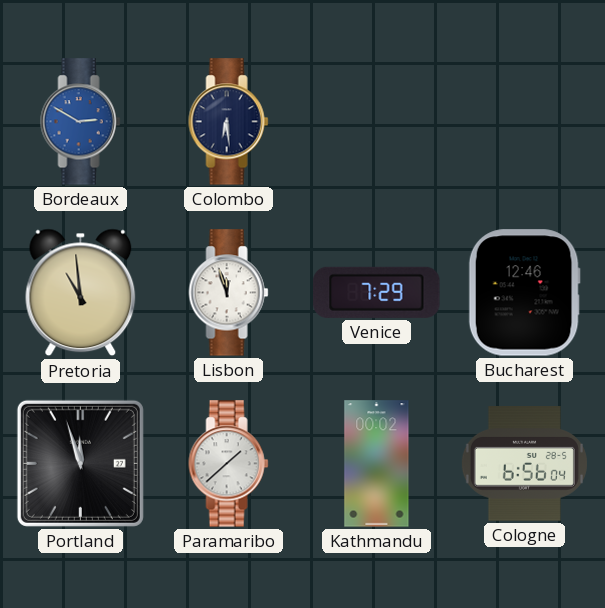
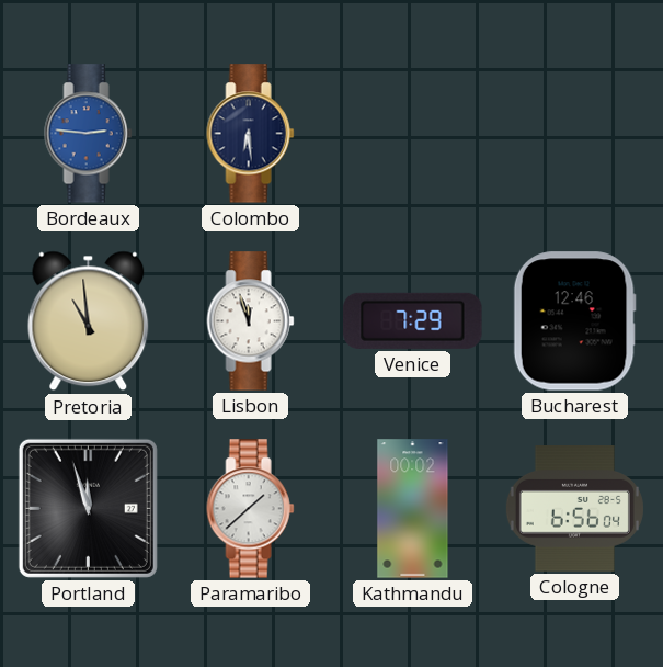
Bordeaux: 2:50 -> 2:46
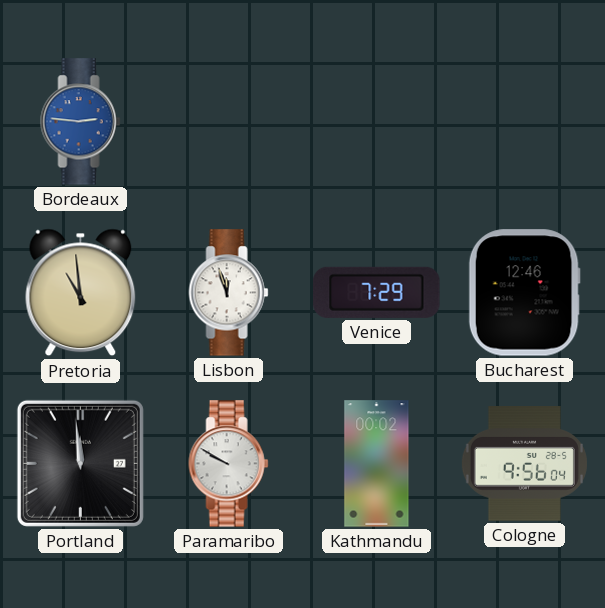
Colombo: 6:29 -> none
Portland: 11:57 -> 11:59
Paramaribo: 1:38 -> 9:50
Cologne: 6:56 -> 9:56
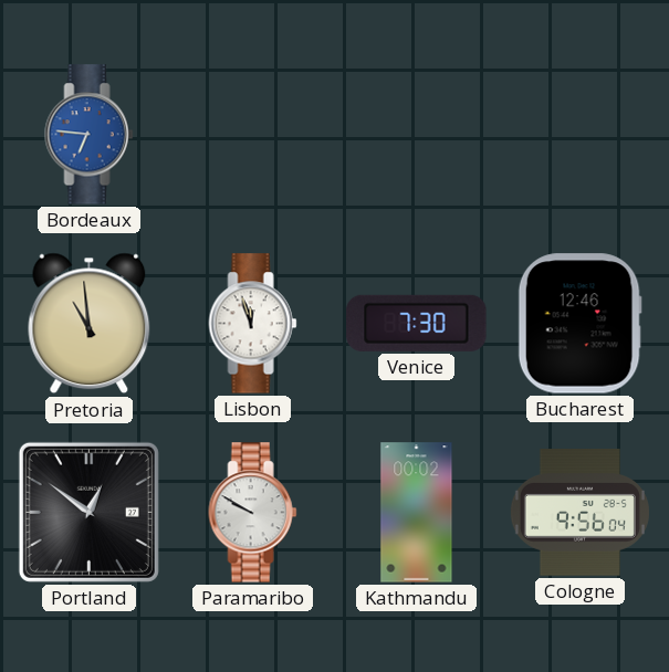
Bordeaux: 2:46 -> 6:46
Venice: 7:29 -> 7:30
Portland: 11:59 -> 12:51
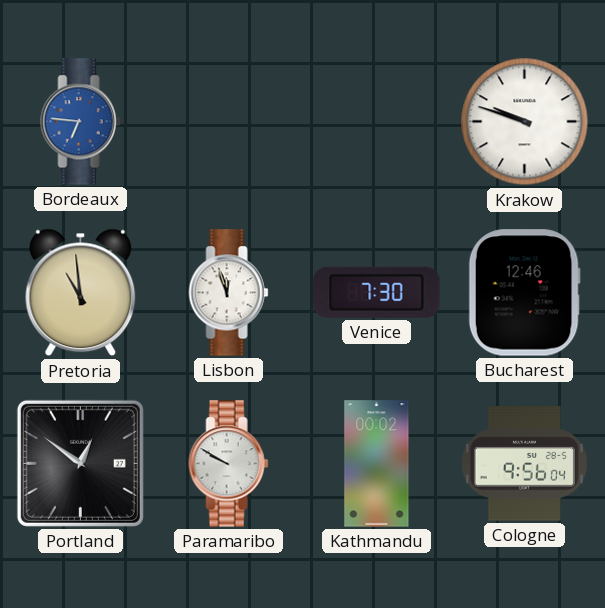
Krakow: none -> 9:48
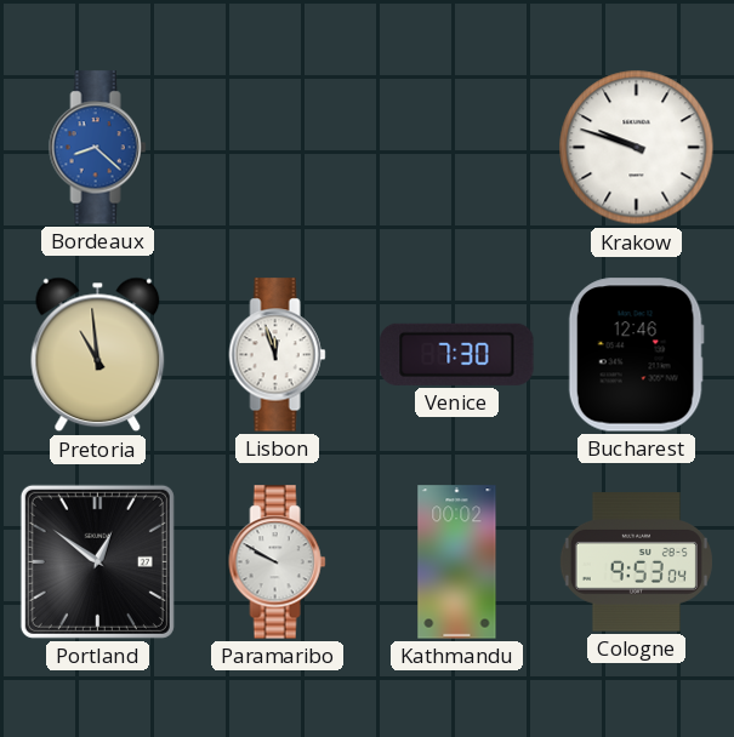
Bordeaux: 6:46 -> 8:22
Cologne: 9:56 -> 9:53
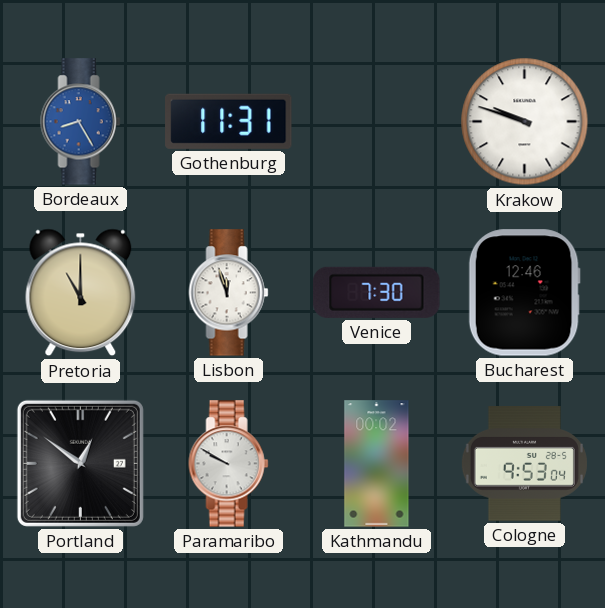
Bordeaux: 8:22 -> 8:25
Gothenburg: none -> 11:31
Pretoria: 10:59 -> 11:00
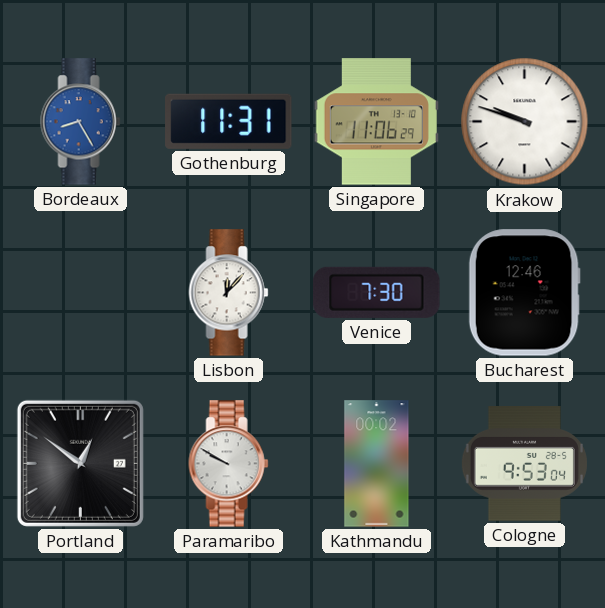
Singapore: none -> 11:06
Pretoria: 11:00 -> none
Lisbon: 11:57 -> 12:07
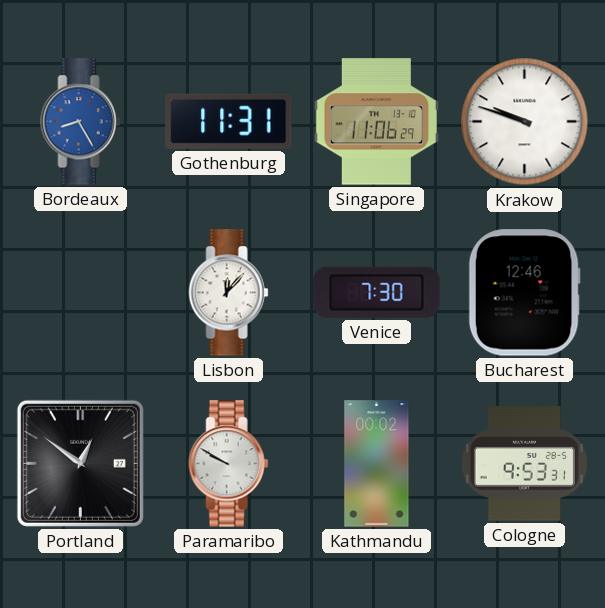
Cologne: 9:53:04 -> 9:53:31
